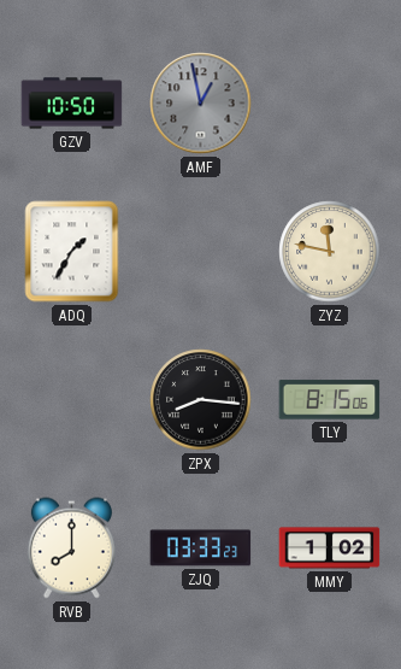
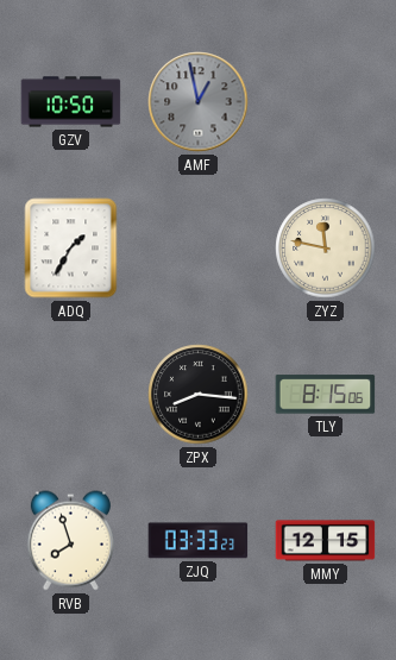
RVB: 8:00 -> 7:57
MMY: 1:02 -> 12:15
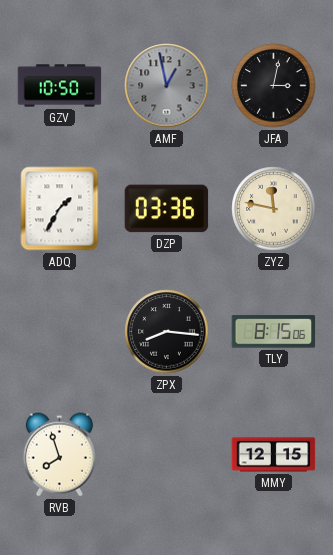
JFA: none -> 3:02
DZP: none -> 03:36
ZJQ: 03:33 -> none
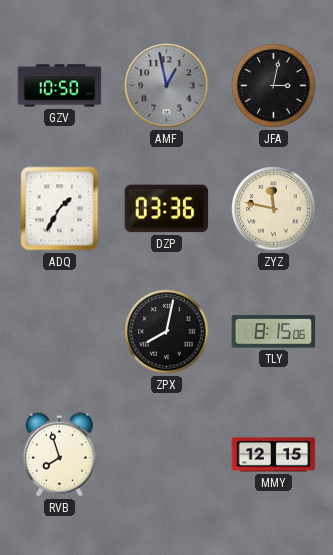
ZPX: 8:16 -> 8:02
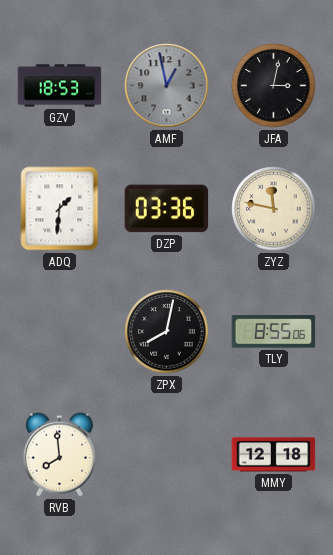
GZV: 10:50 -> 18:53
ADQ: 1:35 -> 1:31
TLY: 8:15 -> 8:55
RVB: 7:57 -> 7:59
MMY: 12:15 -> 12:18
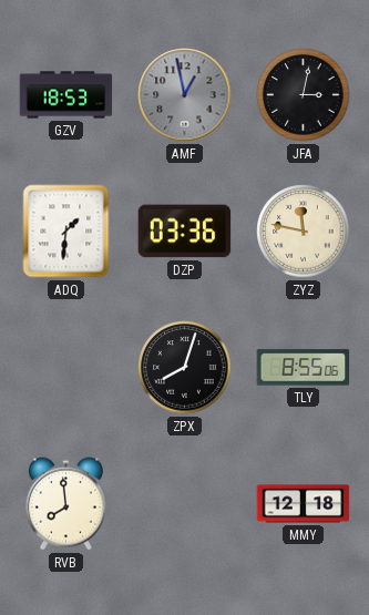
ZPX: 8:02 -> 8:03
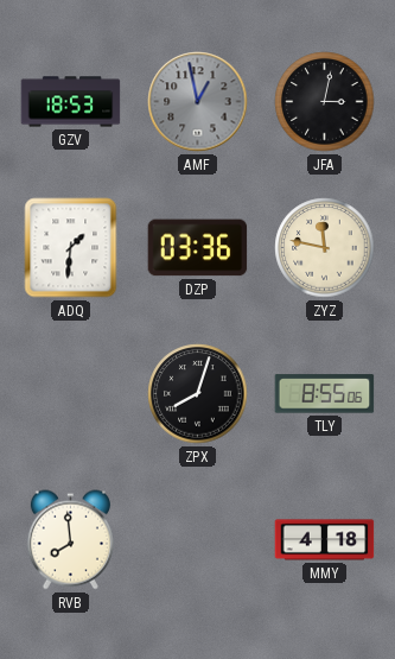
MMY: 12:18 -> 4:18
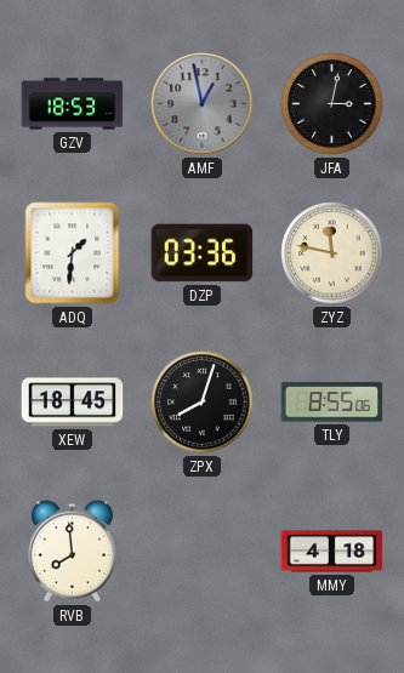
XEW: none -> 18:45
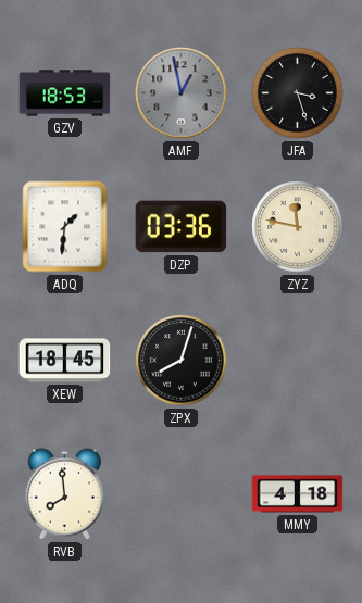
JFA: 3:02 -> 3:27
TLY: 8:55 -> none
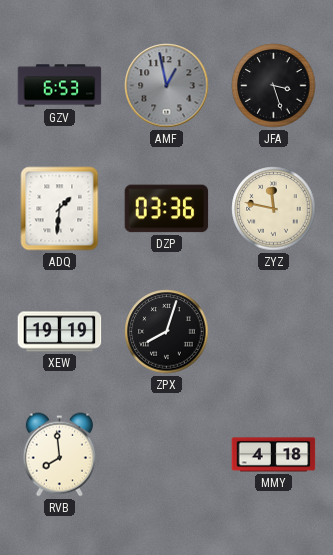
GZV: 18:53 -> 6:53
XEW: 18:45 -> 19:19
